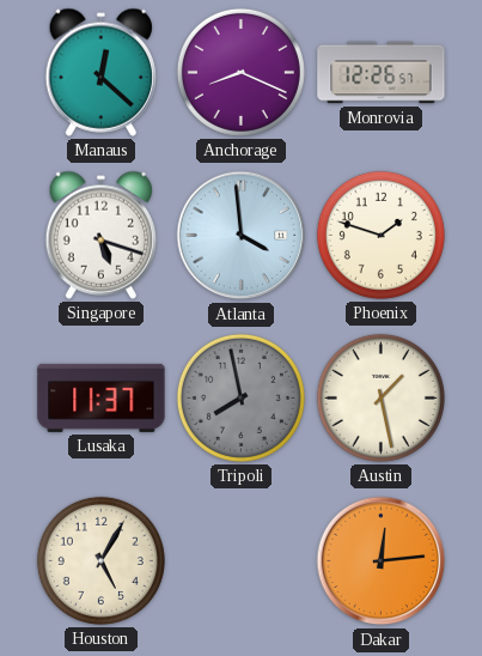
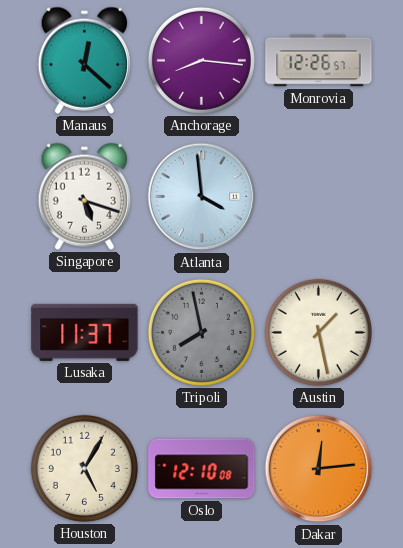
Anchorage: 8:19 -> 8:16
Phoenix: 1:48 -> none
Oslo: none -> 12:10
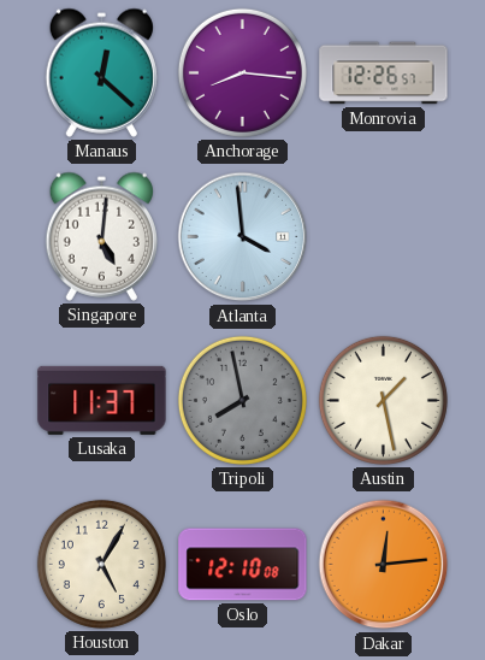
Singapore: 5:18 -> 5:01
